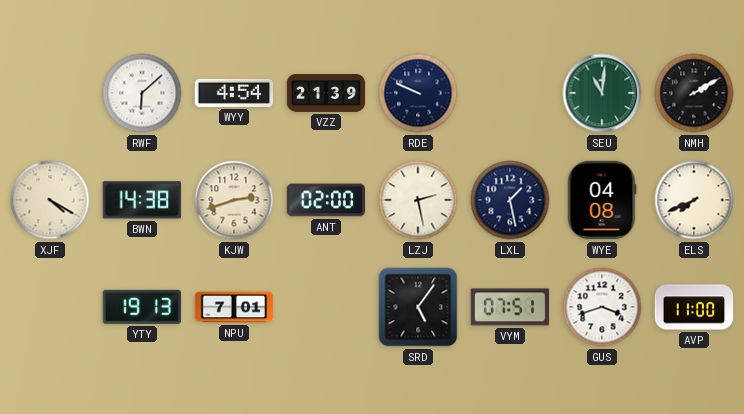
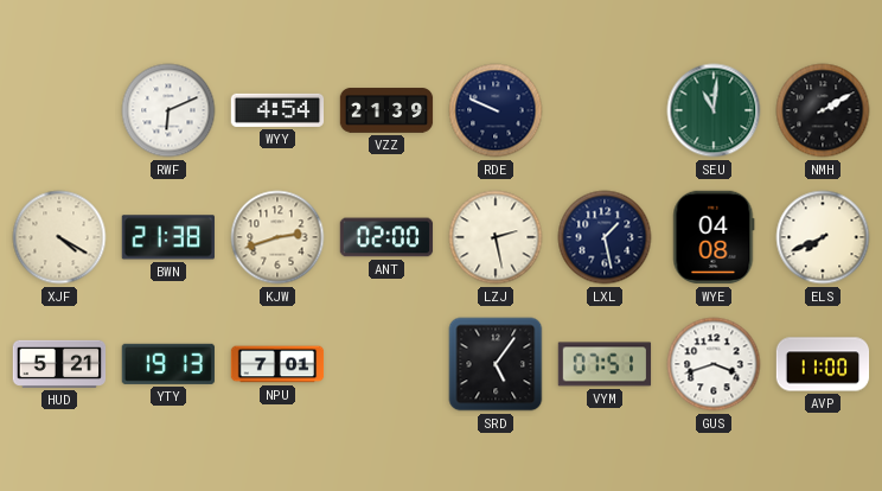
RWF: 6:08 -> 6:11
BWN: 14:38 -> 21:38
HUD: none -> 5:21
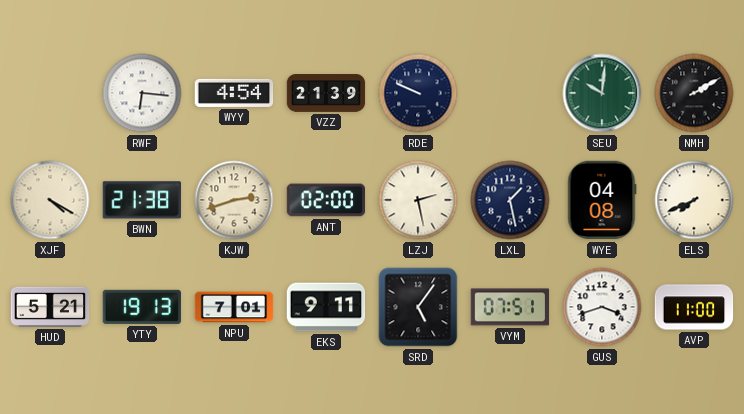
RWF: 6:11 -> 6:16
SEU: 11:01 -> 10:01
EKS: none -> 9:11
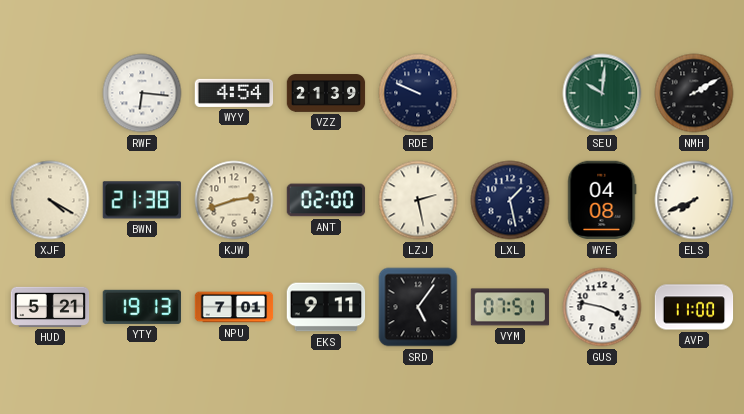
GUS: 3:42 -> 3:47
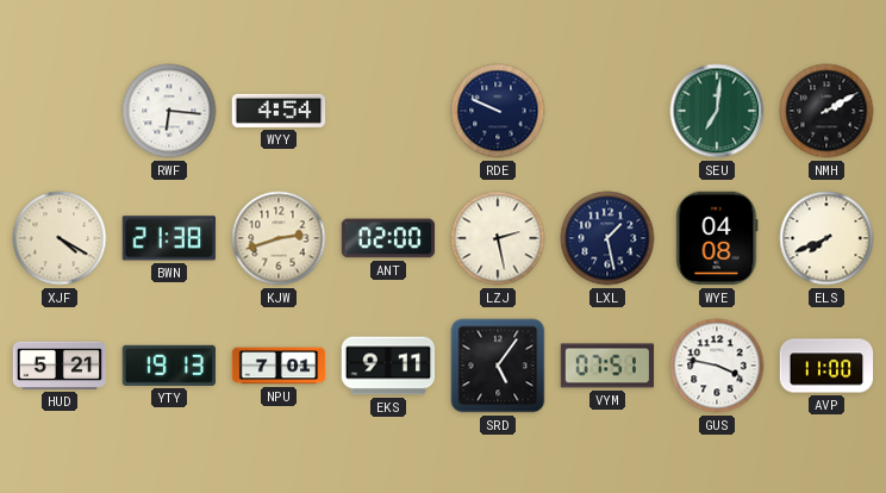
VZZ: 21:39 -> none
SEU: 10:01 -> 7:01
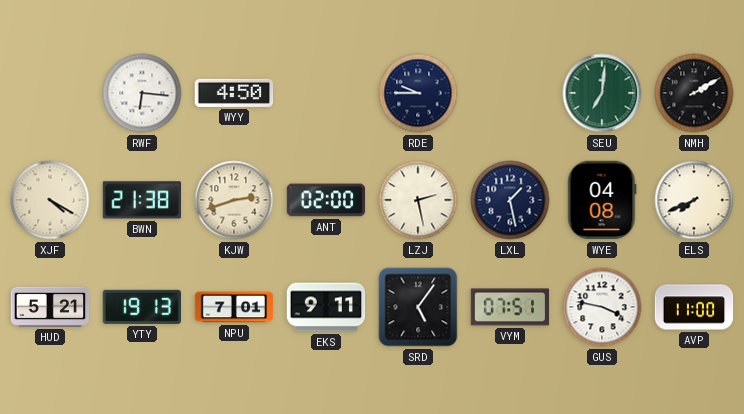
WYY: 4:54 -> 4:50
RDE: 9:49 -> 9:45
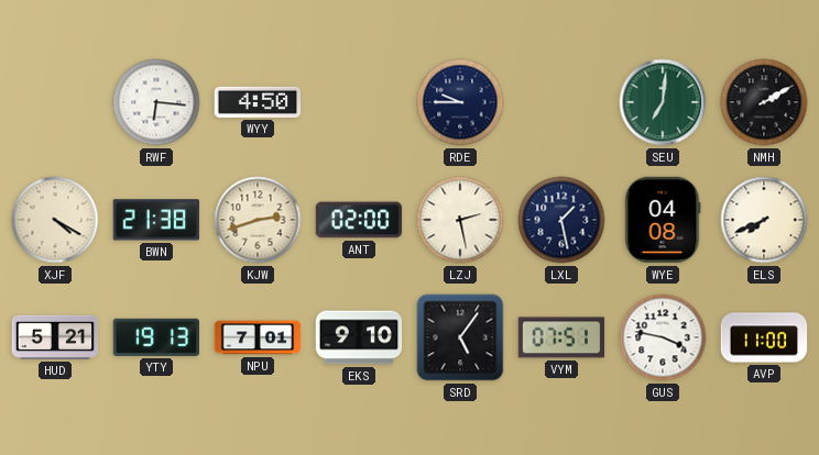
EKS: 9:11 -> 9:10
